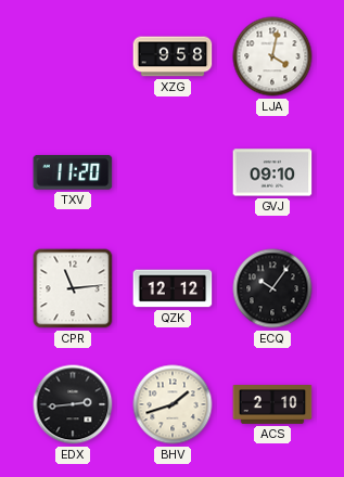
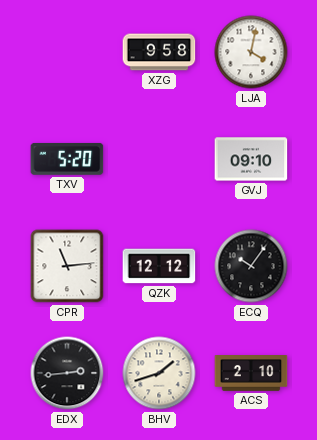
TXV: 11:20 -> 5:20
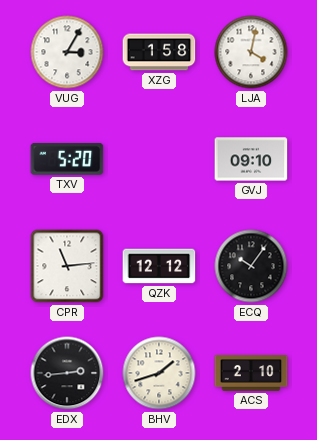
VUG: none -> 3:05
XZG: 9:58 -> 1:58
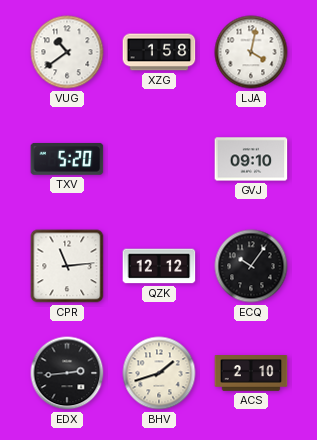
VUG: 3:05 -> 10:39
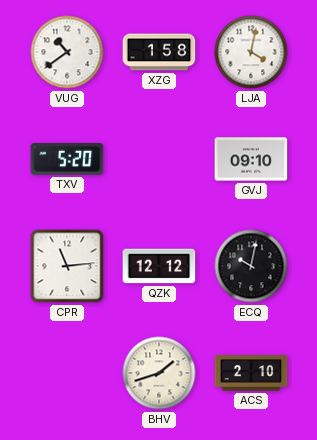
ECQ: 10:06 -> 10:02
EDX: 2:44 -> none
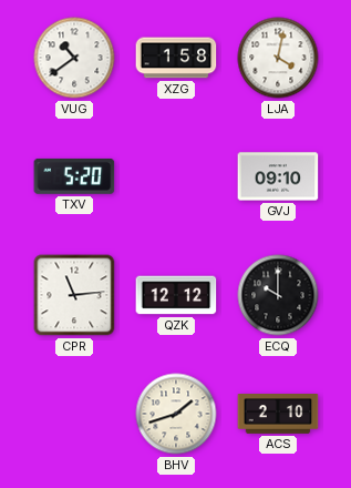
ECQ: 10:02 -> 10:00
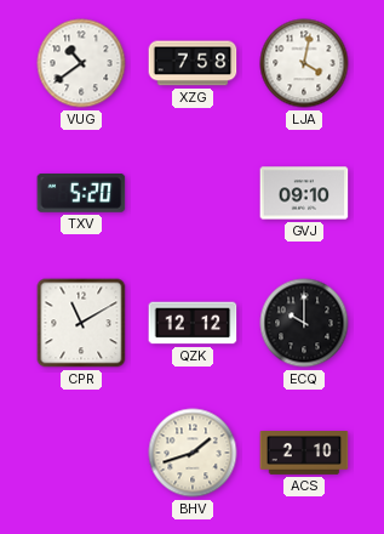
XZG: 1:58 -> 7:58
CPR: 11:14 -> 11:10
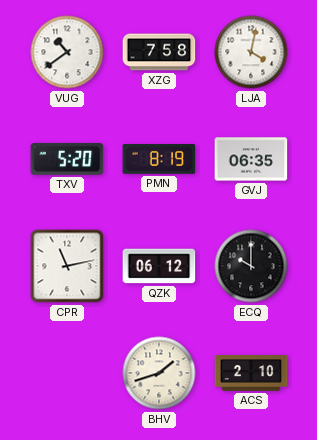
PMN: none -> 8:19
GVJ: 09:10 -> 06:35
CPR: 11:10 -> 11:13
QZK: 12:12 -> 06:12
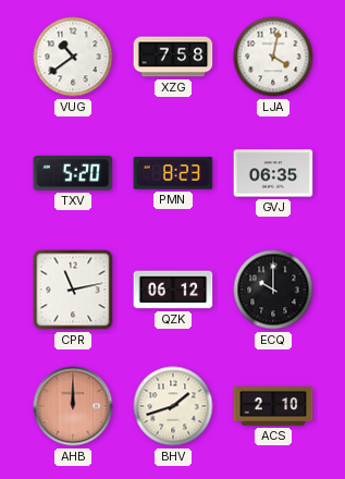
PMN: 8:19 -> 8:23
AHB: none -> 12:00
